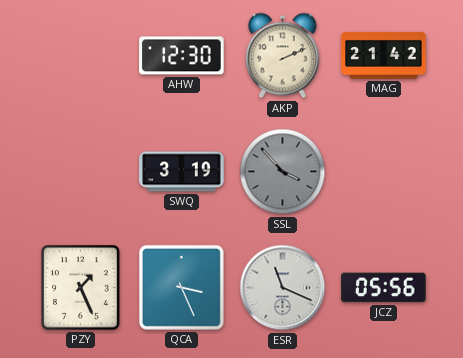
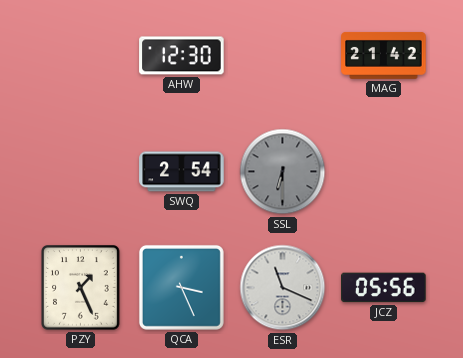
AKP: 2:11 -> none
SWQ: 3:19 -> 2:54
SSL: 3:53 -> 6:30
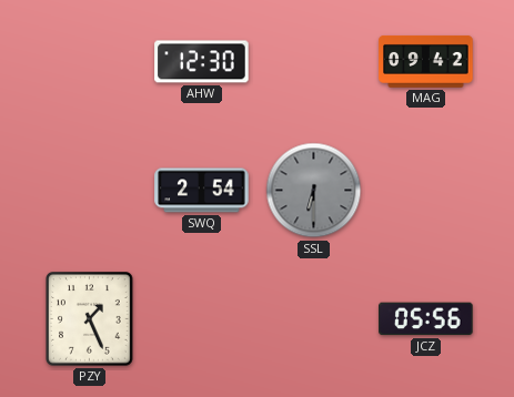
MAG: 21:42 -> 09:42
QCA: 3:26 -> none
ESR: 11:19 -> none
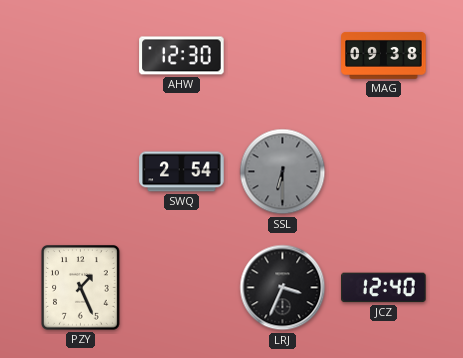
MAG: 09:42 -> 09:38
LRJ: none -> 3:34
JCZ: 05:56 -> 12:40
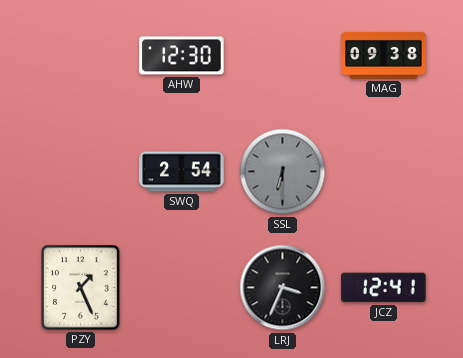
JCZ: 12:40 -> 12:41
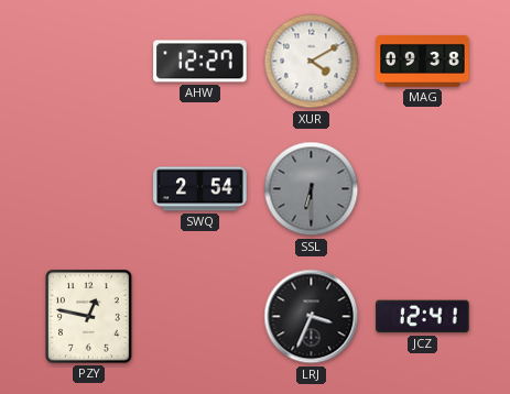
AHW: 12:30 -> 12:27
XUR: none -> 4:10
PZY: 1:26 -> 12:47
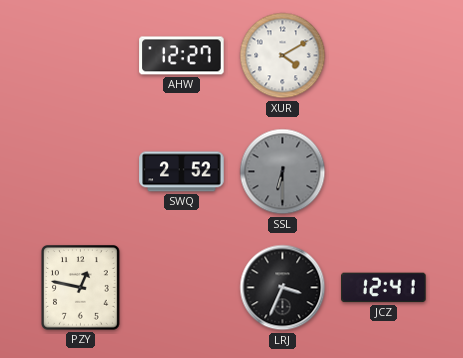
MAG: 09:38 -> none
SWQ: 2:54 -> 2:52
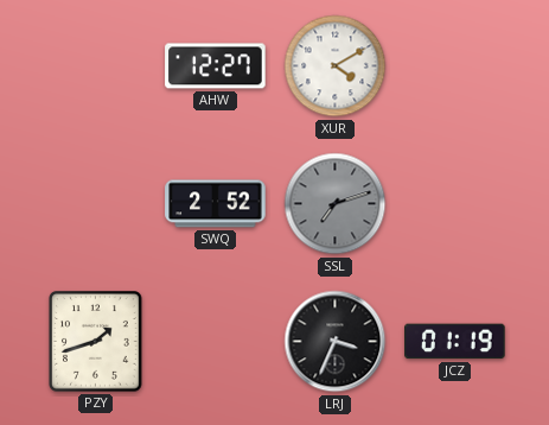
SSL: 6:30 -> 7:12
PZY: 12:47 -> 1:42
JCZ: 12:41 -> 01:19
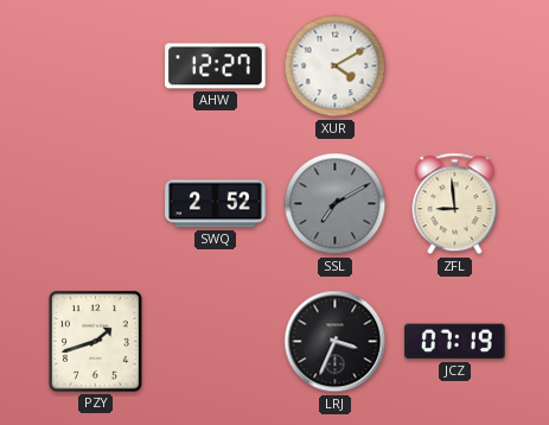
SSL: 7:12 -> 7:10
ZFL: none -> 8:59
JCZ: 01:19 -> 07:19
